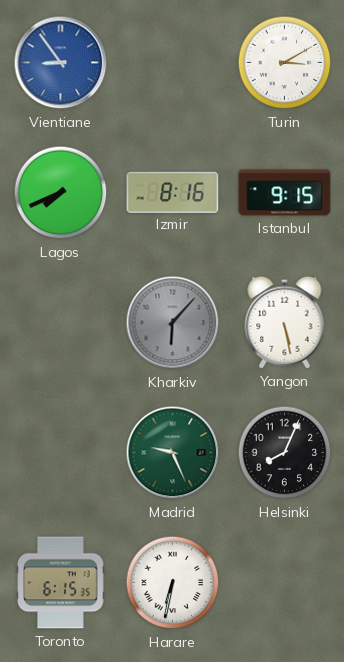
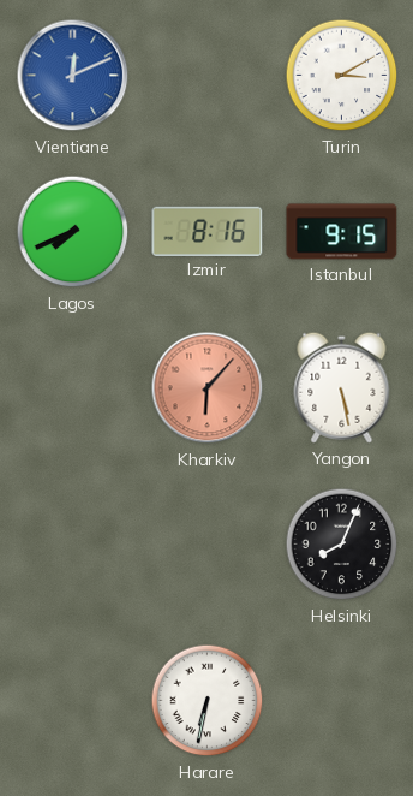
Vientiane: 8:54 -> 12:11
Kharkiv dial: grey -> salmon
Madrid: 9:26 -> none
Toronto: 6:15 -> none
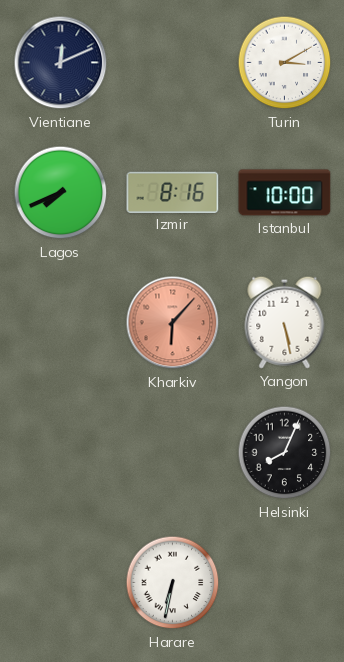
Vientiane dial: blue -> navy
Istanbul: 9:15 -> 10:00
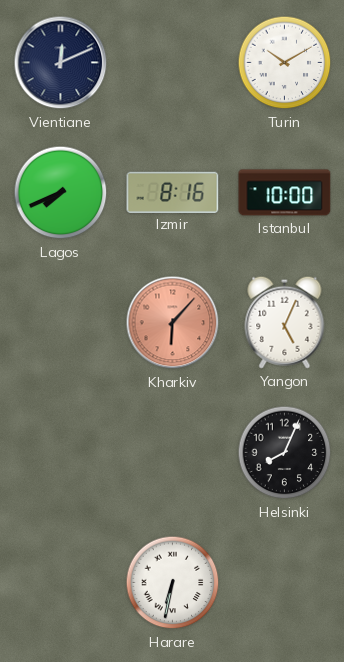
Turin: 3:10 -> 10:10
Yangon: 5:28 -> 5:04
